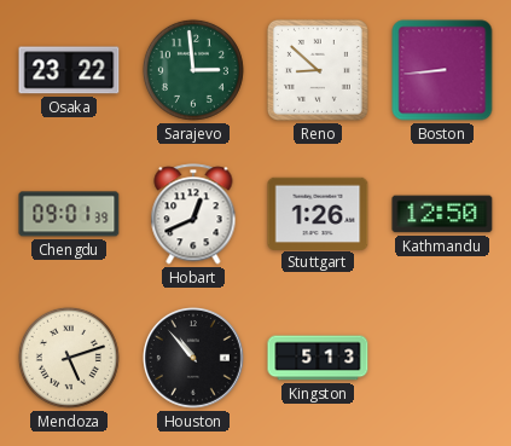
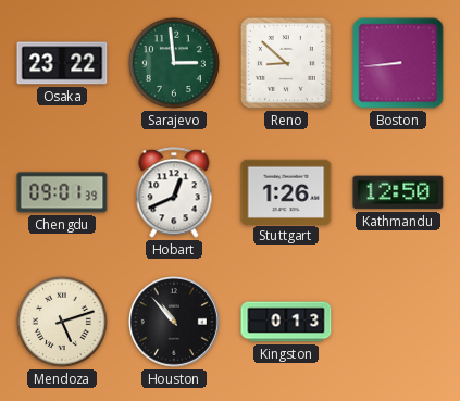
Kingston: 5:13 -> 0:13
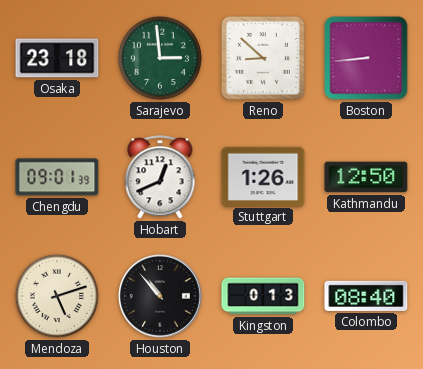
Osaka: 23:22 -> 23:18
Colombo: none -> 08:40
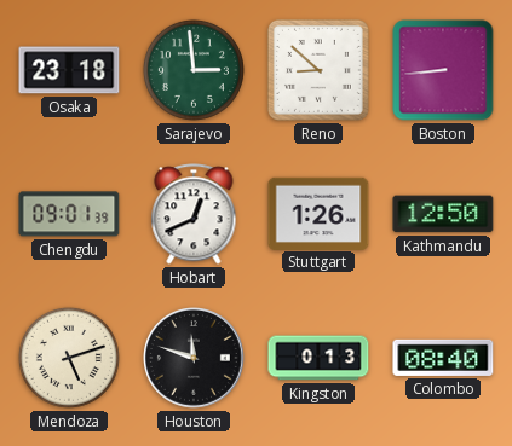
Houston: 10:53 -> 11:48
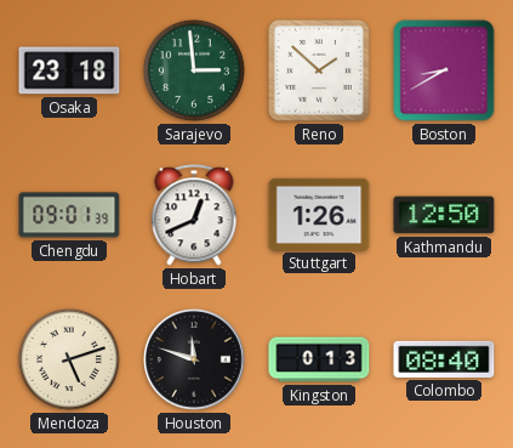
Reno: 8:52 -> 1:52
Boston: 8:44 -> 8:40
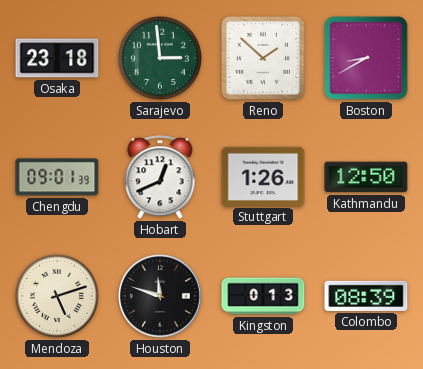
Colombo: 08:40 -> 08:39
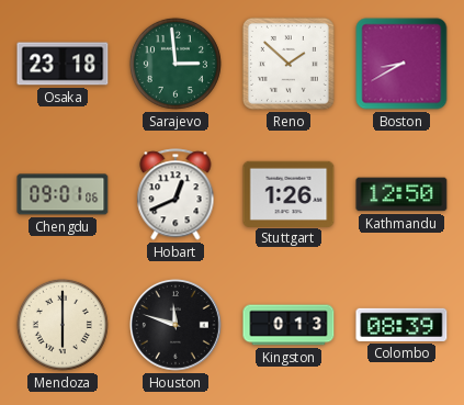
Chengdu: 09:01:39 -> 09:01:06
Mendoza: 5:12 -> 6:00
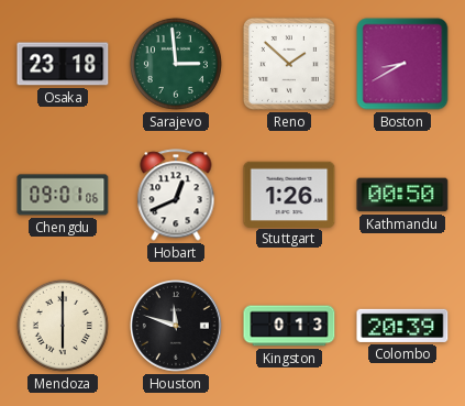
Kathmandu: 12:50 -> 00:50
Colombo: 08:39 -> 20:39
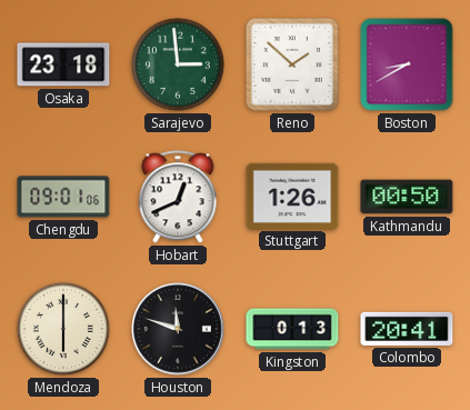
Colombo: 20:39 -> 20:41
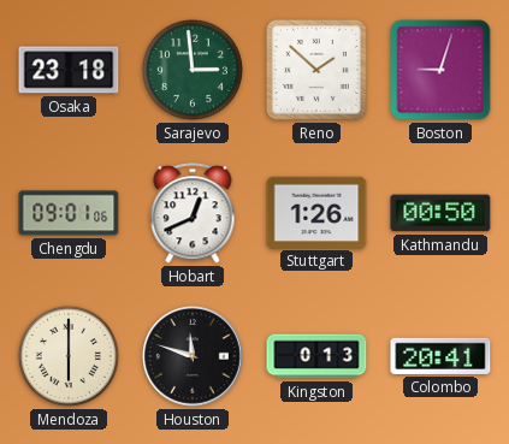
Boston: 8:40 -> 9:03
